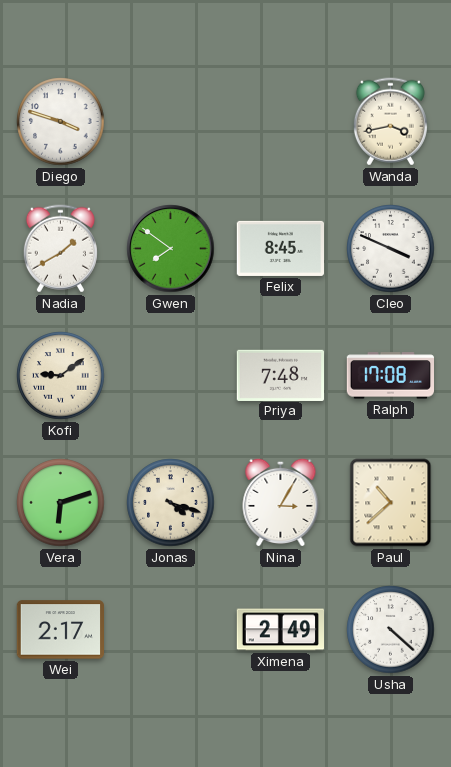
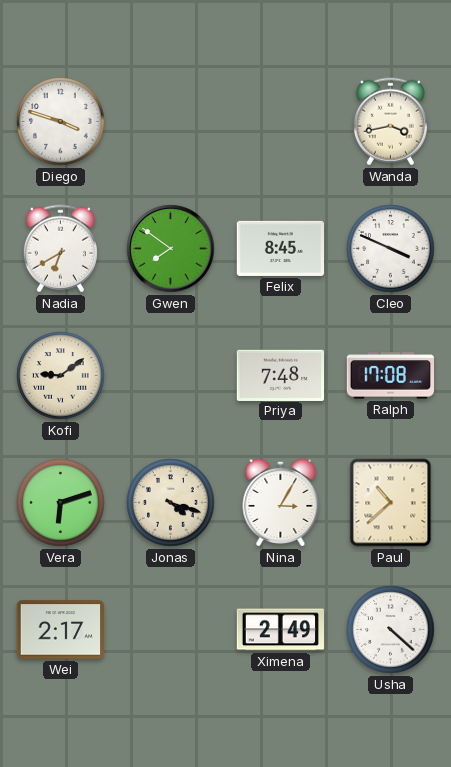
Nadia: 1:40 -> 6:40
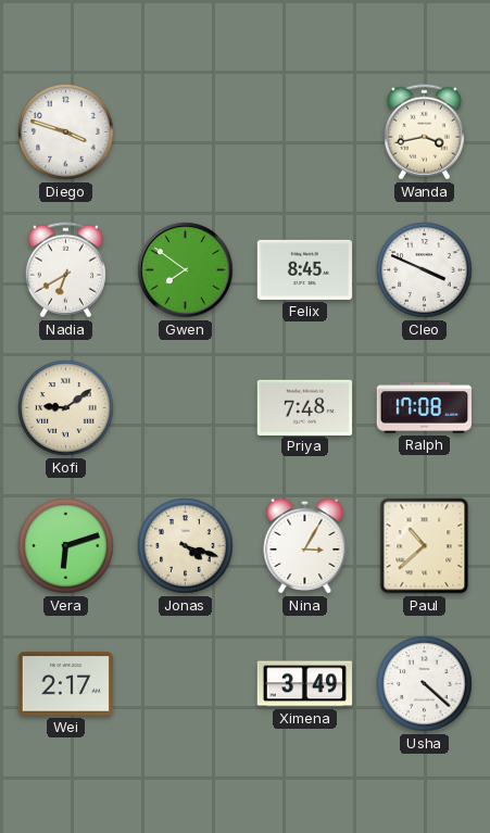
Ximena: 2:49 -> 3:49
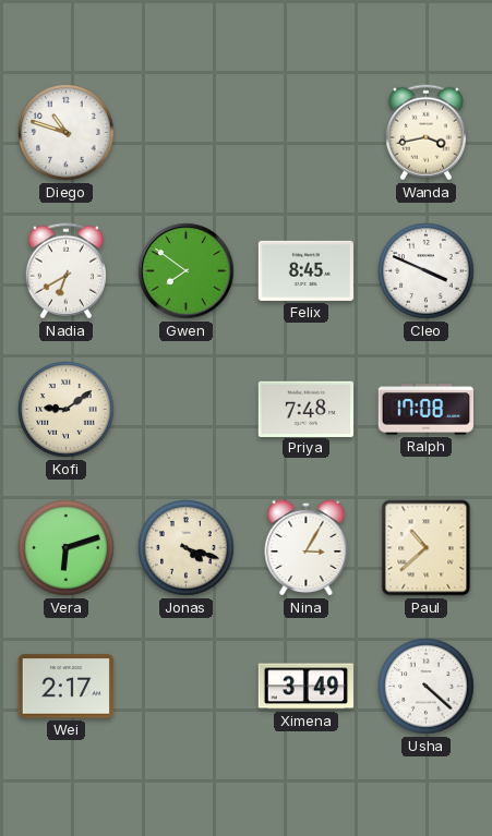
Diego: 3:48 -> 10:48
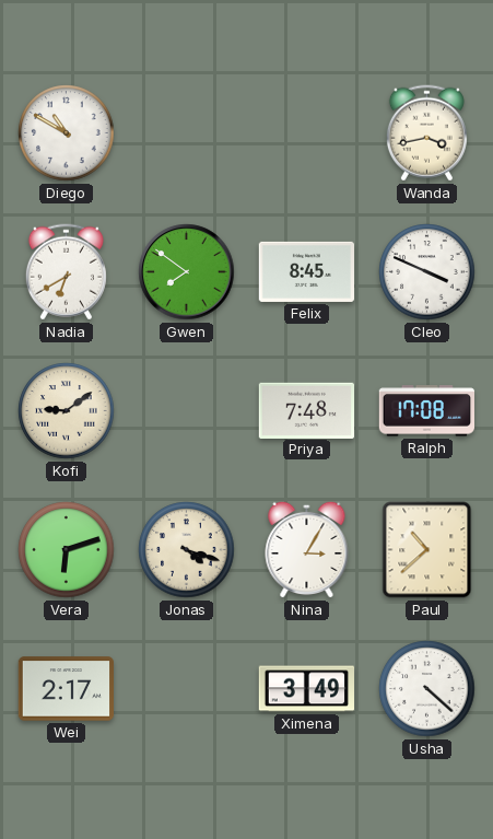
Diego: 10:48 -> 10:50
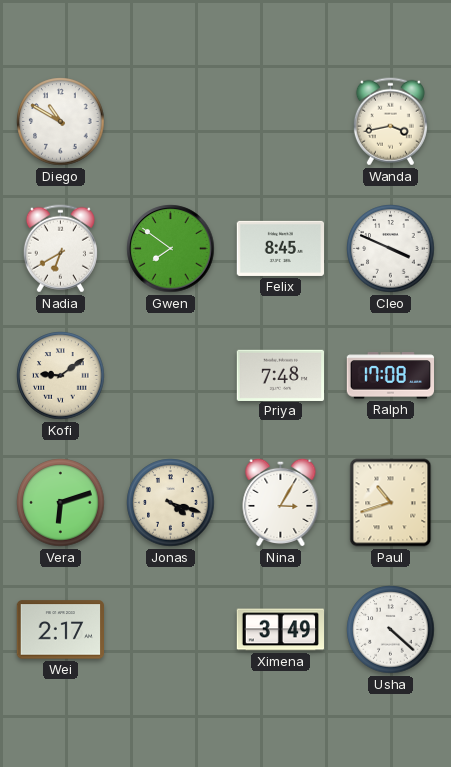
Paul: 10:38 -> 10:42
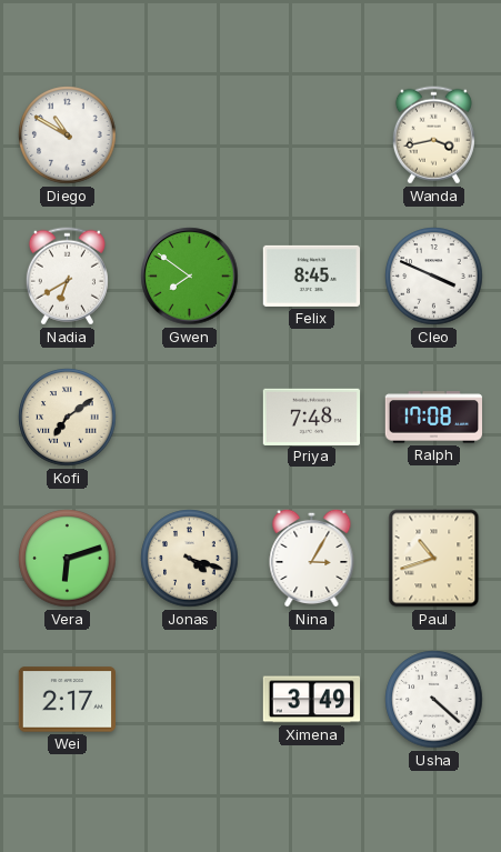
Kofi: 9:09 -> 7:09
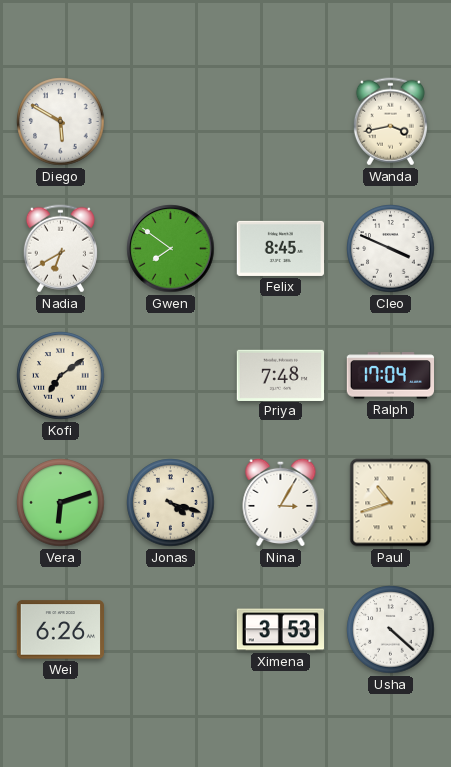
Diego: 10:50 -> 5:50
Ralph: 17:08 -> 17:04
Wei: 2:17 -> 6:26
Ximena: 3:49 -> 3:53
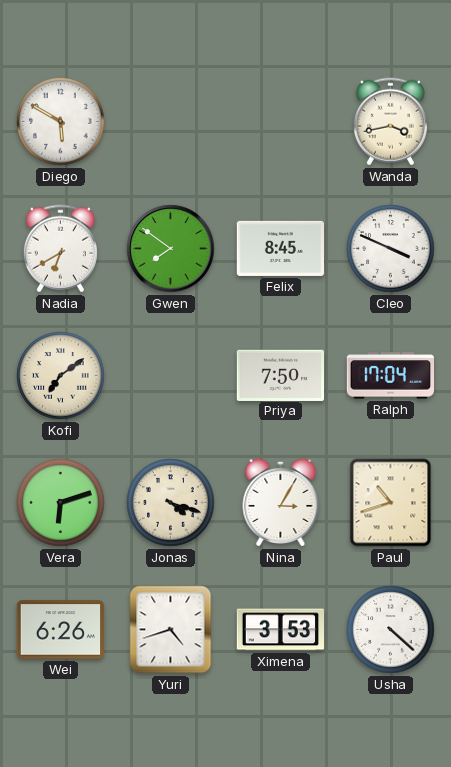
Priya: 7:48 -> 7:50
Yuri: none -> 4:42
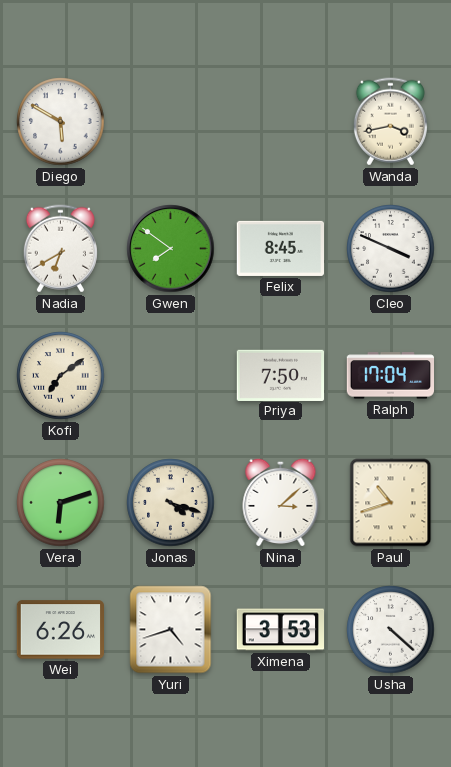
Nina: 3:05 -> 3:08
